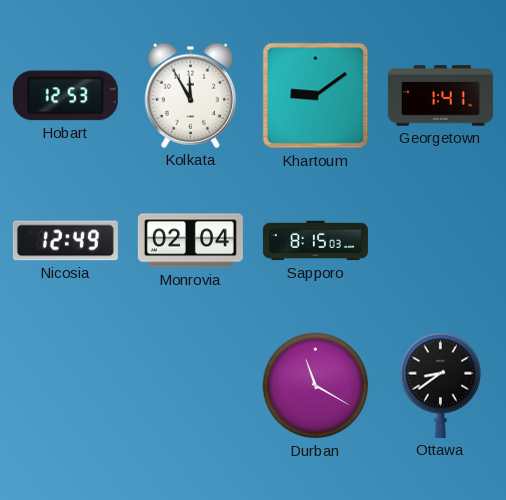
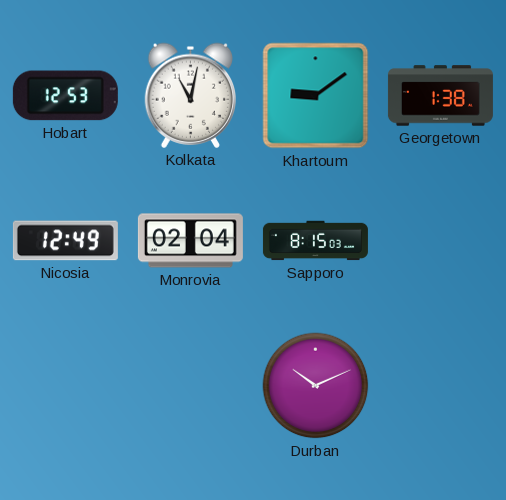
Kolkata: 11:55 -> 11:02
Georgetown: 1:41 -> 1:38
Durban: 11:20 -> 10:11
Ottawa: 8:39 -> none
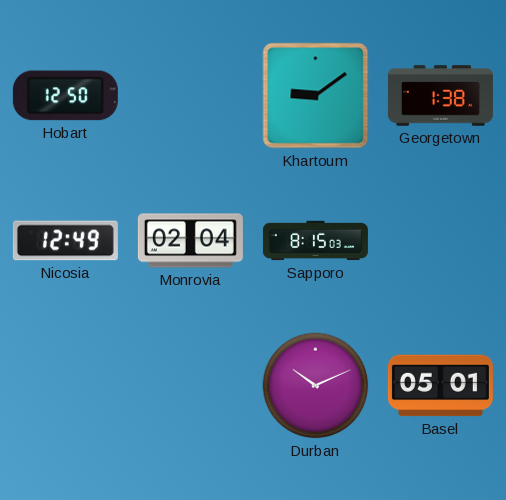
Hobart: 12:53 -> 12:50
Kolkata: 11:02 -> none
Basel: none -> 05:01
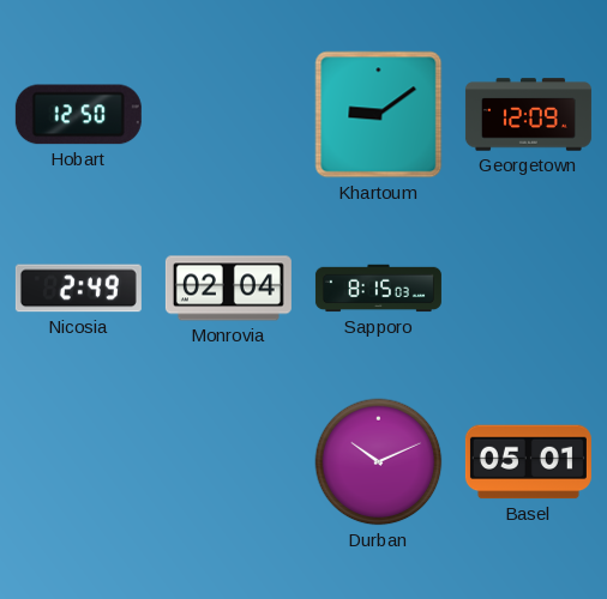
Georgetown: 1:38 -> 12:09
Nicosia: 12:49 -> 2:49
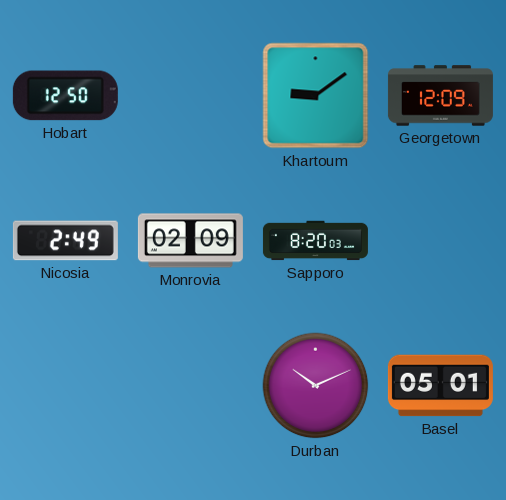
Monrovia: 02:04 -> 02:09
Sapporo: 8:15 -> 8:20
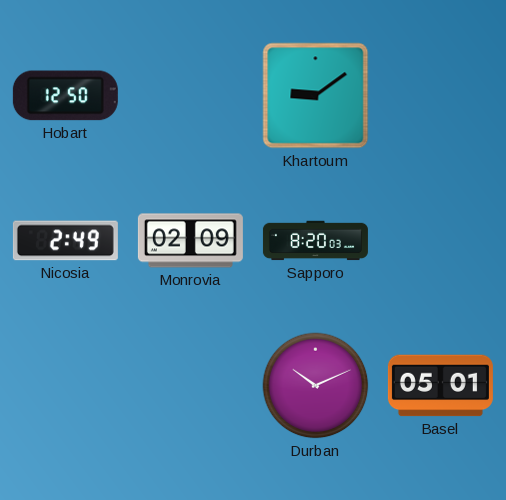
Georgetown: 12:09 -> none
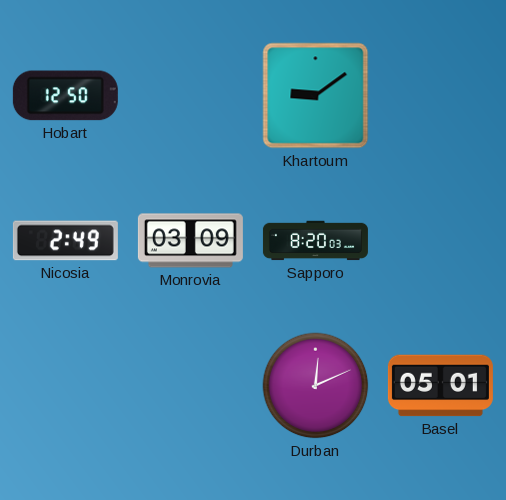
Monrovia: 02:09 -> 03:09
Durban: 10:11 -> 12:11
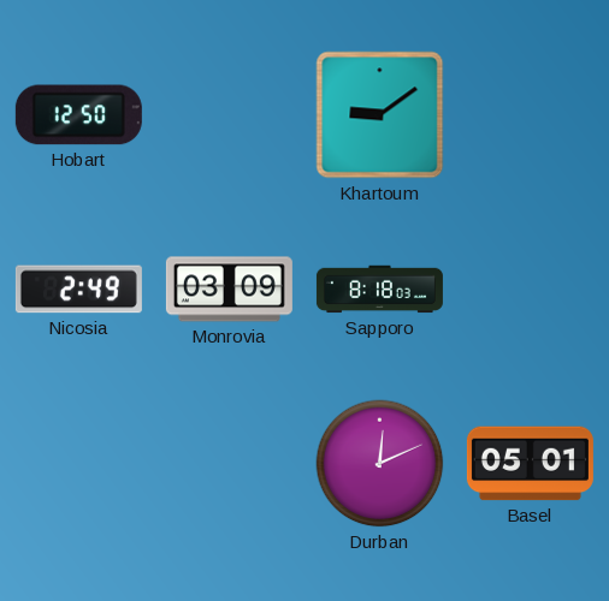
Sapporo: 8:20 -> 8:18
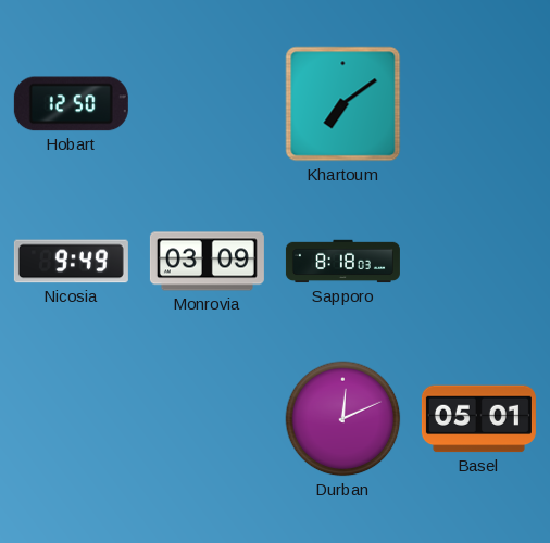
Khartoum: 9:09 -> 7:09
Nicosia: 2:49 -> 9:49
